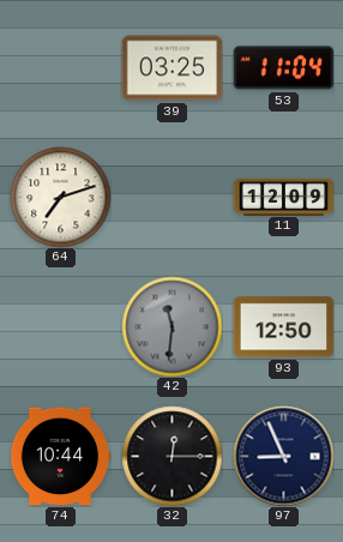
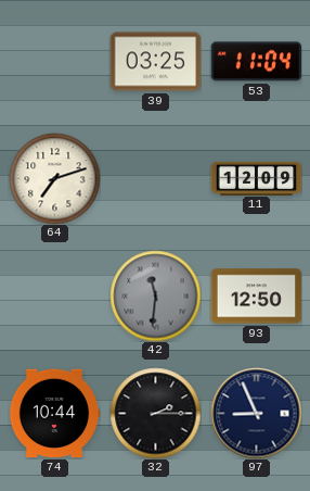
32: 12:15 -> 2:15
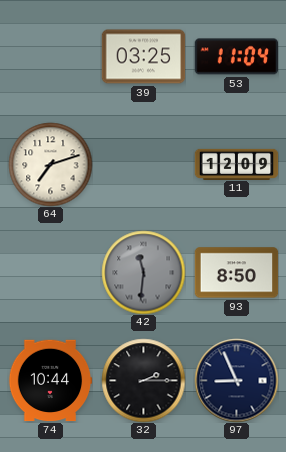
93: 12:50 -> 8:50
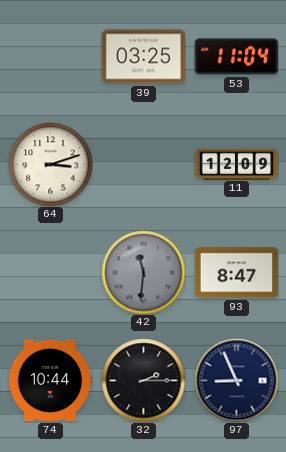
64: 7:12 -> 3:12
93: 8:50 -> 8:47
